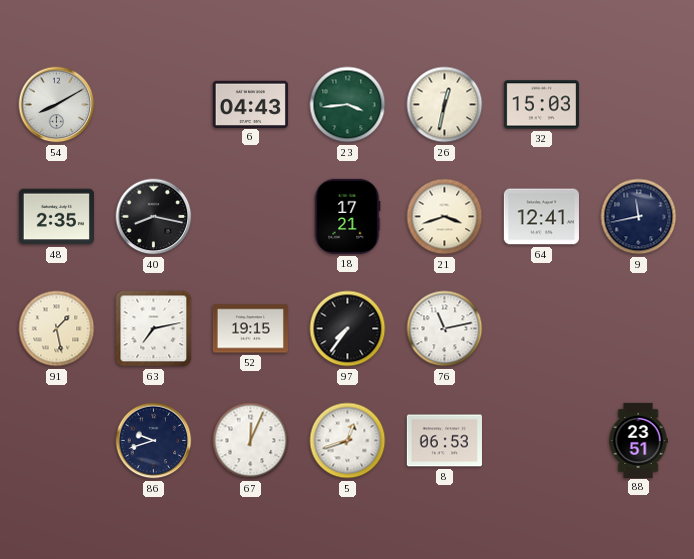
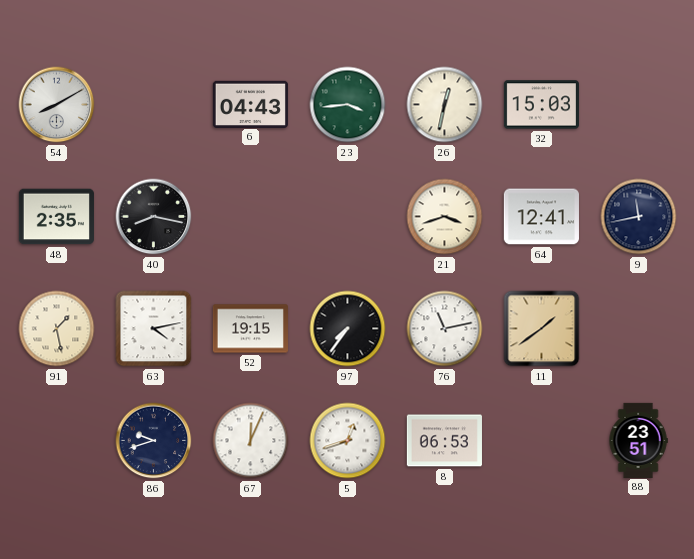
18: 17:21 -> none
63: 7:13 -> 4:13
11: none -> 1:39
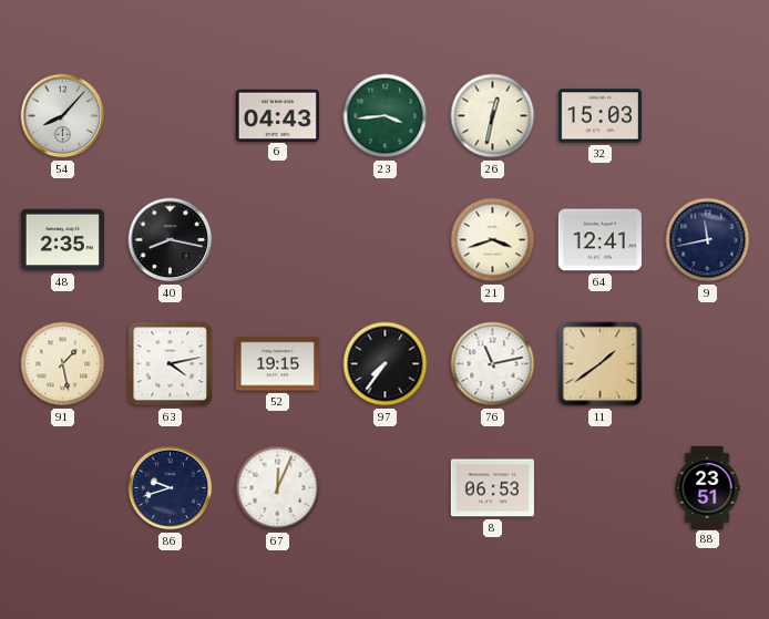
54: 8:10 -> 8:07
5: 12:42 -> none
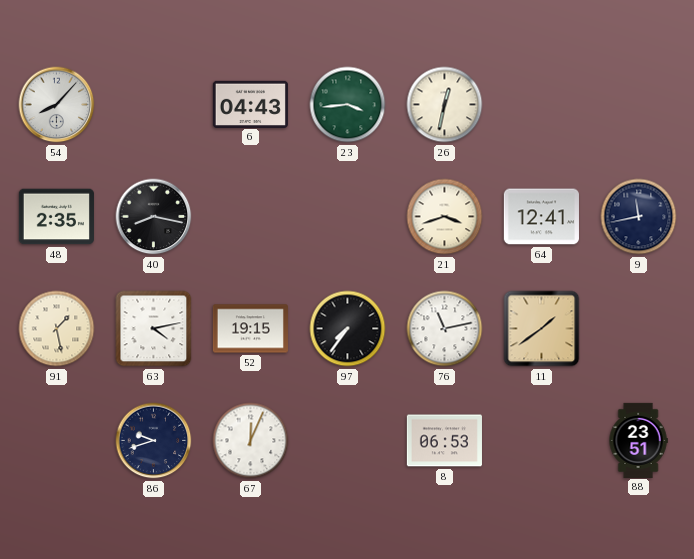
32: 15:03 -> none
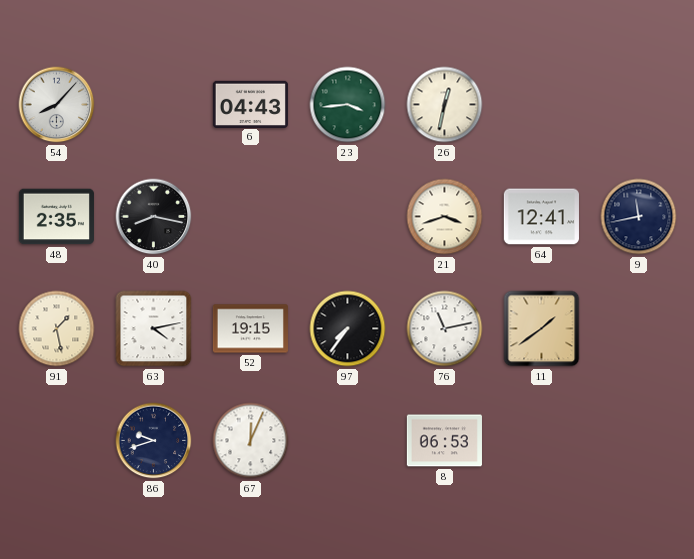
88: 23:51 -> none
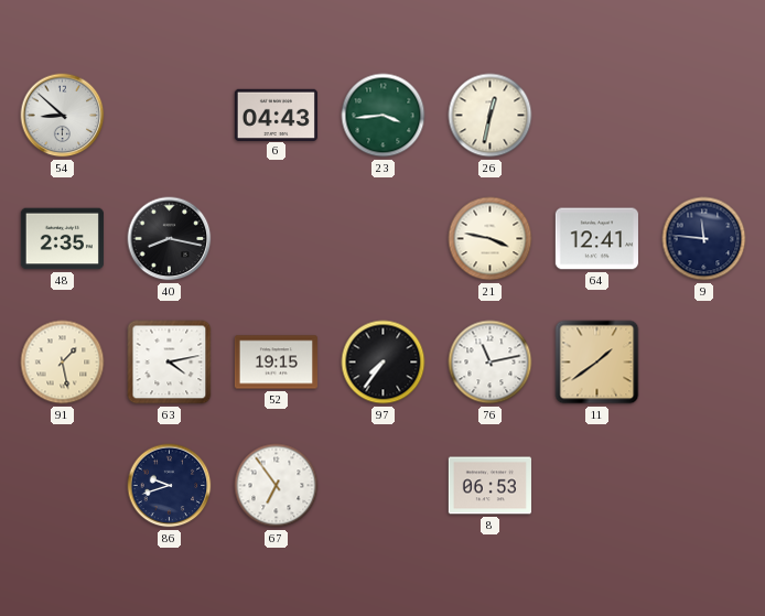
54: 8:07 -> 8:52
21: 3:42 -> 3:47
9: 11:43 -> 11:46
67: 12:04 -> 6:54
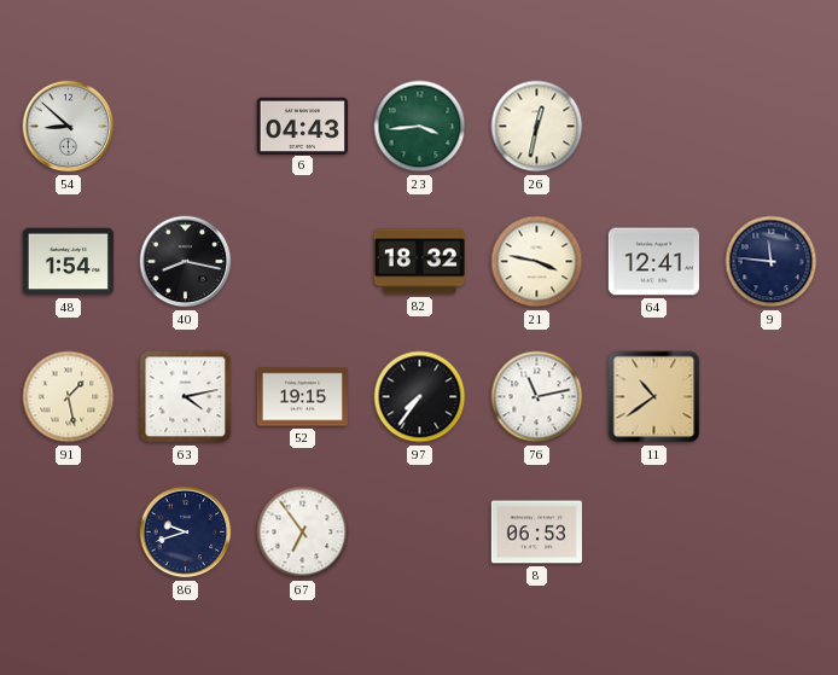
48: 2:35 -> 1:54
82: none -> 18:32
11: 1:39 -> 10:39
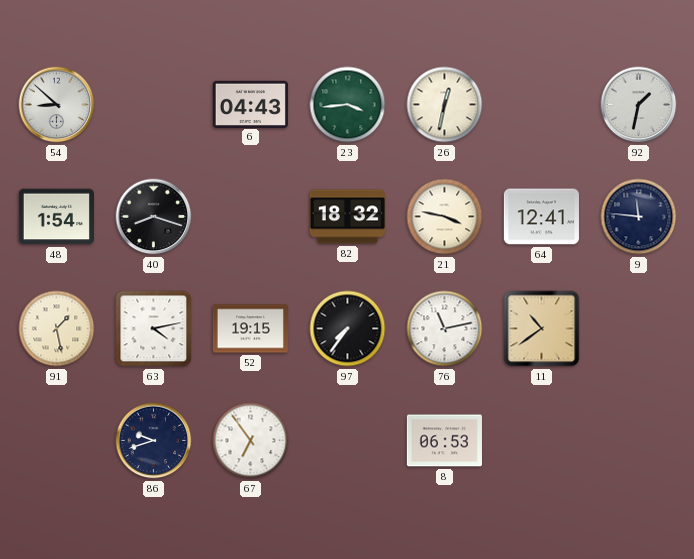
92: none -> 1:32
40: 8:17 -> 8:18
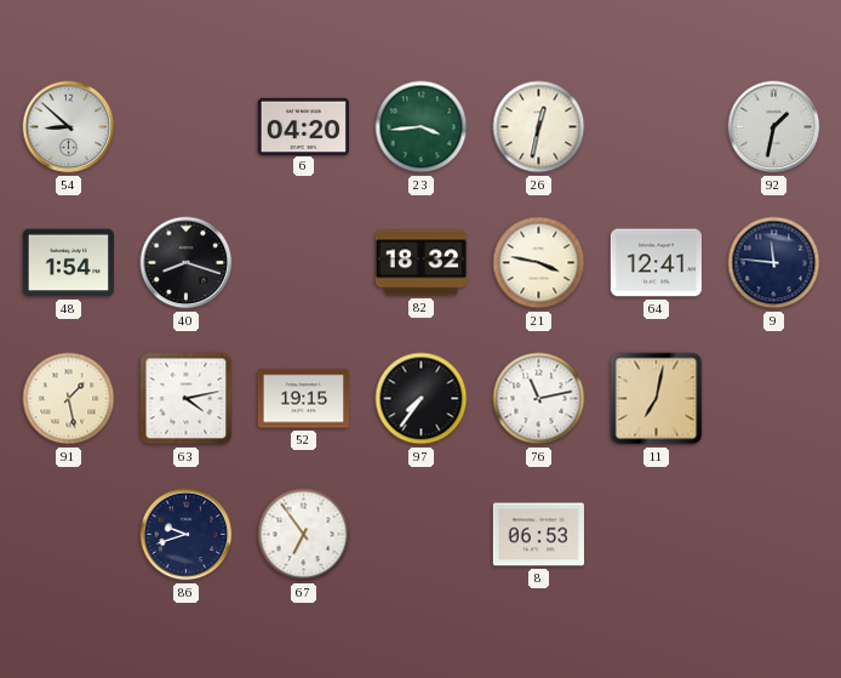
6: 04:43 -> 04:20
11: 10:39 -> 7:02
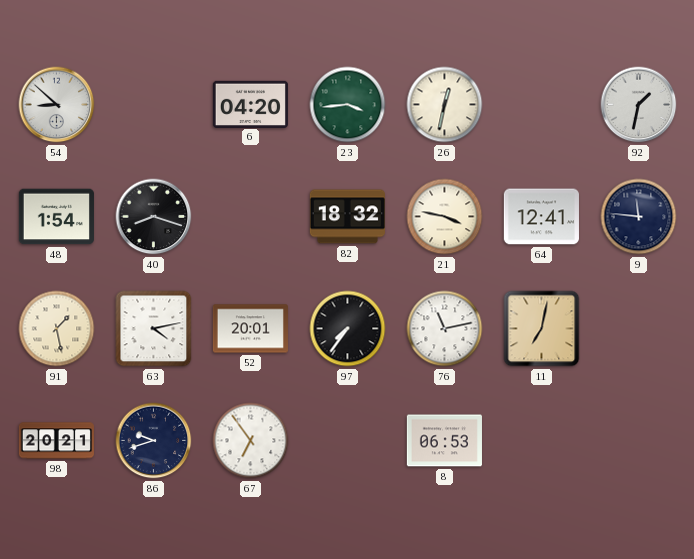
52: 19:15 -> 20:01
98: none -> 20:21
